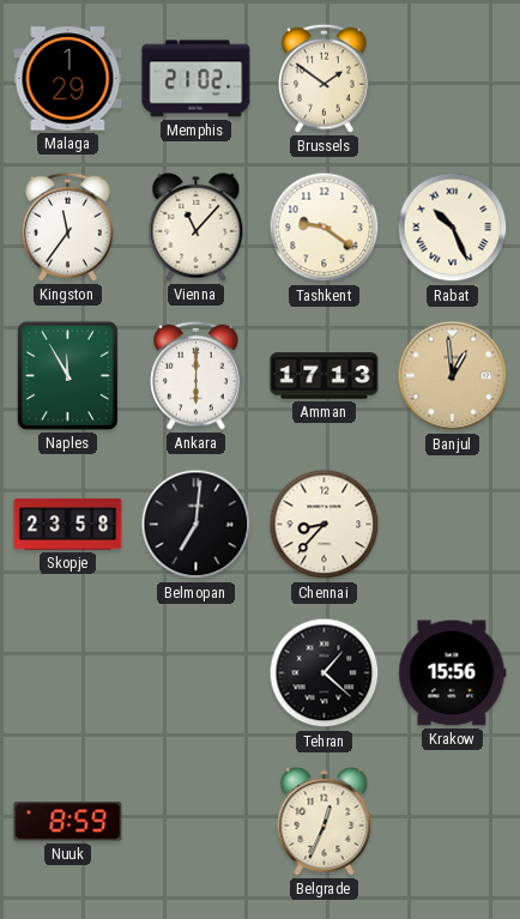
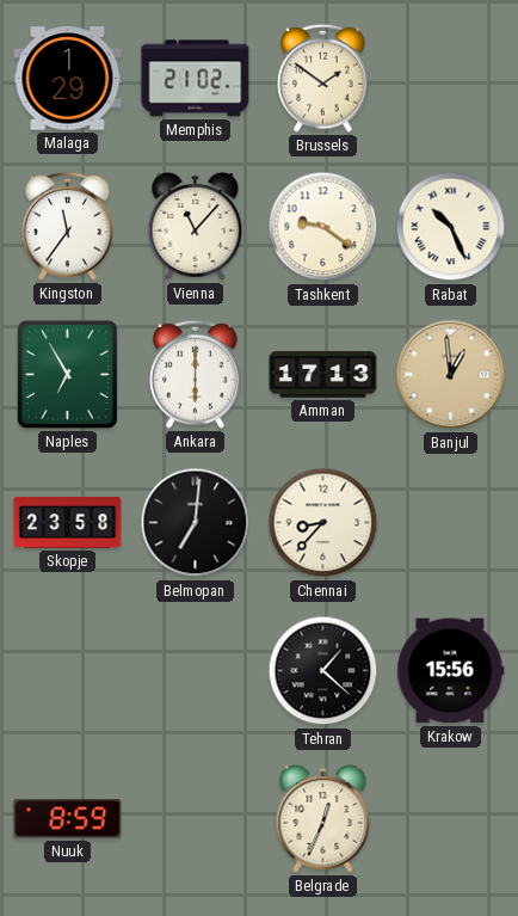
Naples: 11:55 -> 6:55
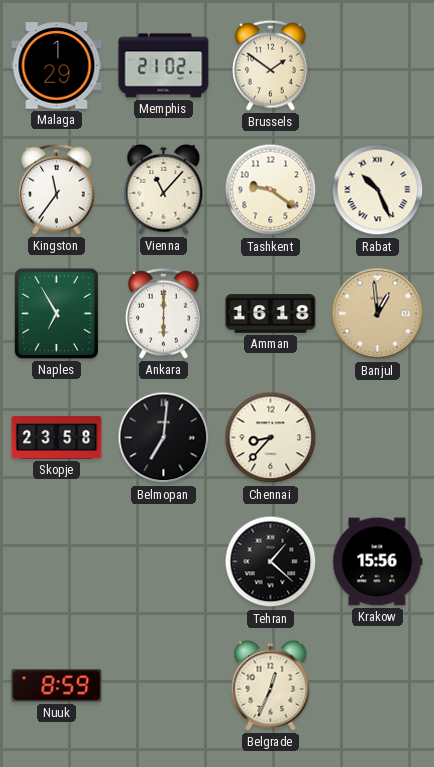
Amman: 17:13 -> 16:18
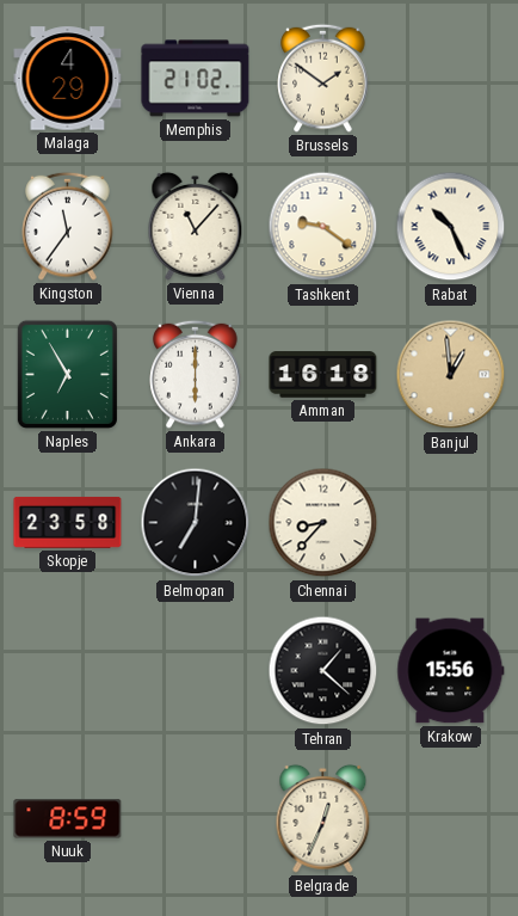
Malaga: 1:29 -> 4:29
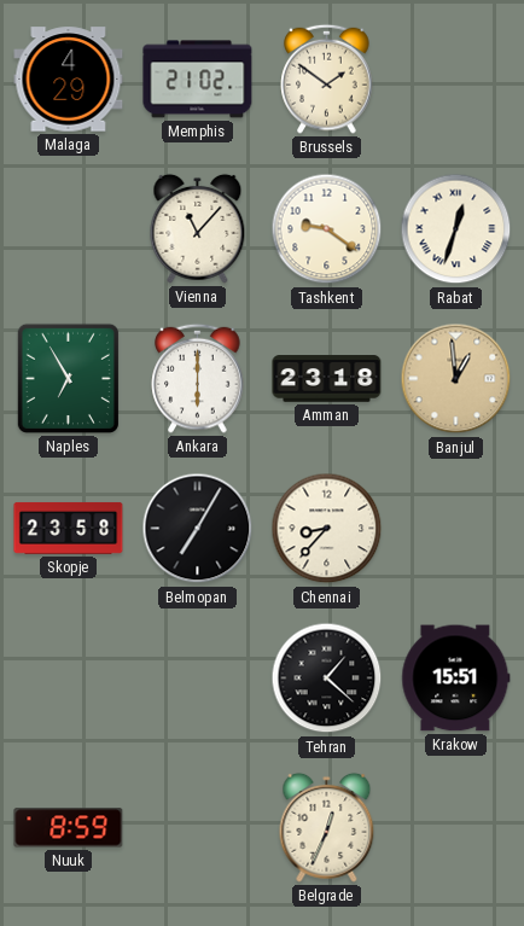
Kingston: 11:36 -> none
Rabat: 10:26 -> 12:33
Amman: 16:18 -> 23:18
Belmopan: 7:01 -> 7:05
Krakow: 15:56 -> 15:51
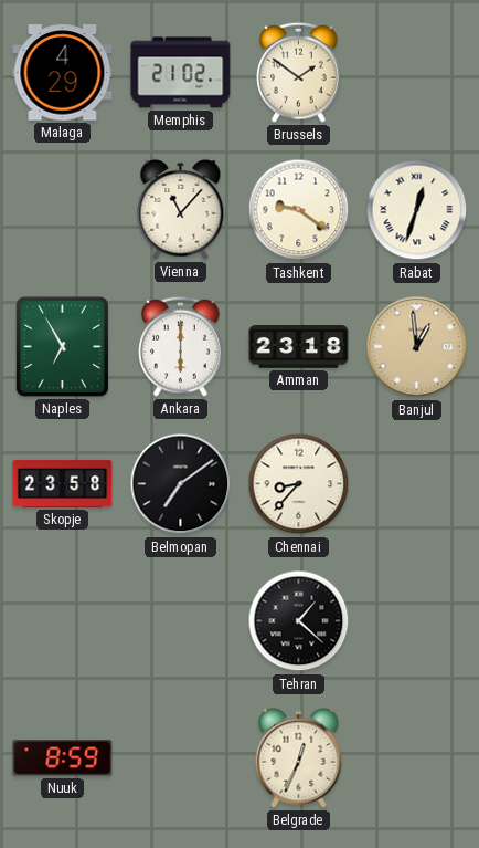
Belmopan: 7:05 -> 7:09
Krakow: 15:51 -> none
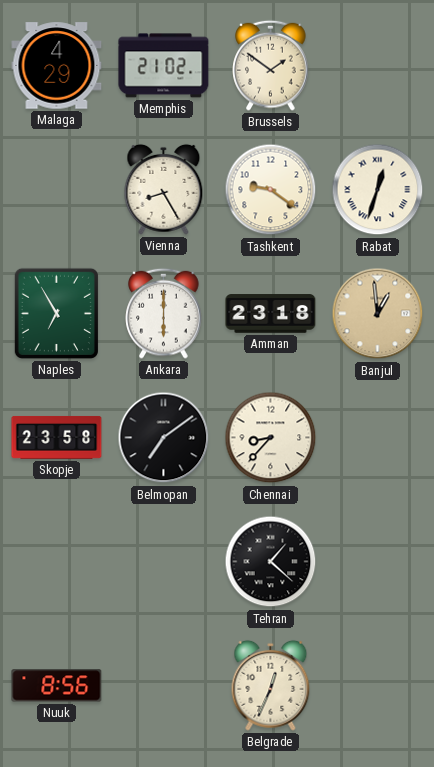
Vienna: 11:07 -> 8:25
Nuuk: 8:59 -> 8:56
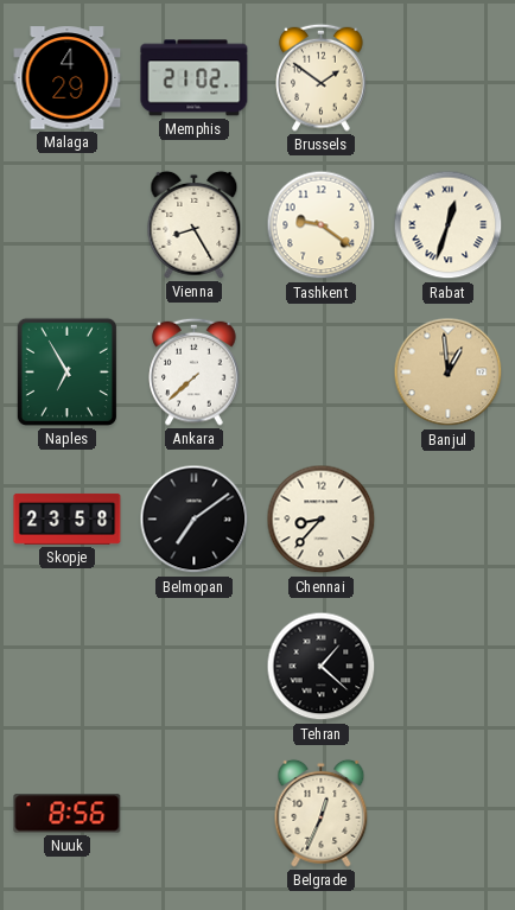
Ankara: 6:00 -> 7:38
Amman: 23:18 -> none
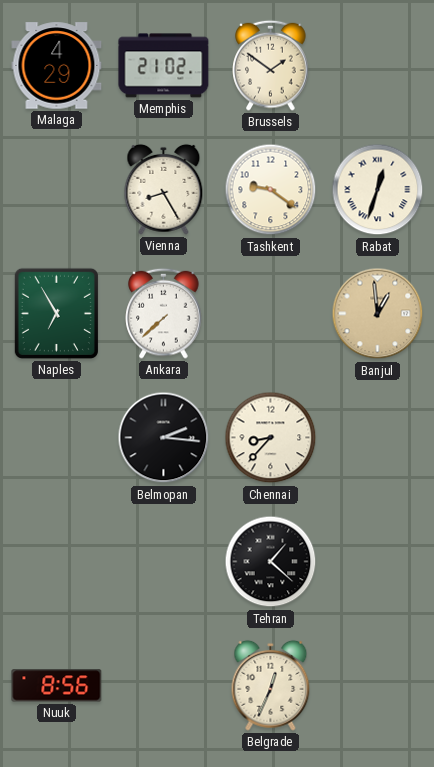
Skopje: 23:58 -> none
Belmopan: 7:09 -> 2:16
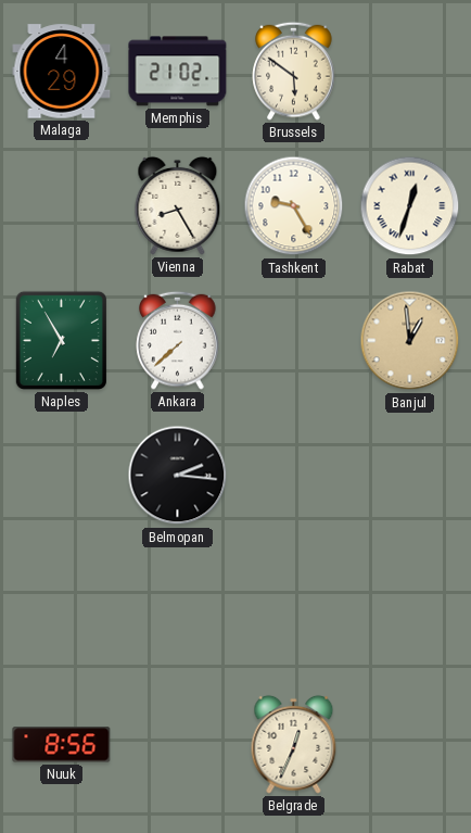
Brussels: 1:51 -> 5:51
Tashkent: 9:21 -> 9:25
Chennai: 8:37 -> none
Tehran: 1:22 -> none
